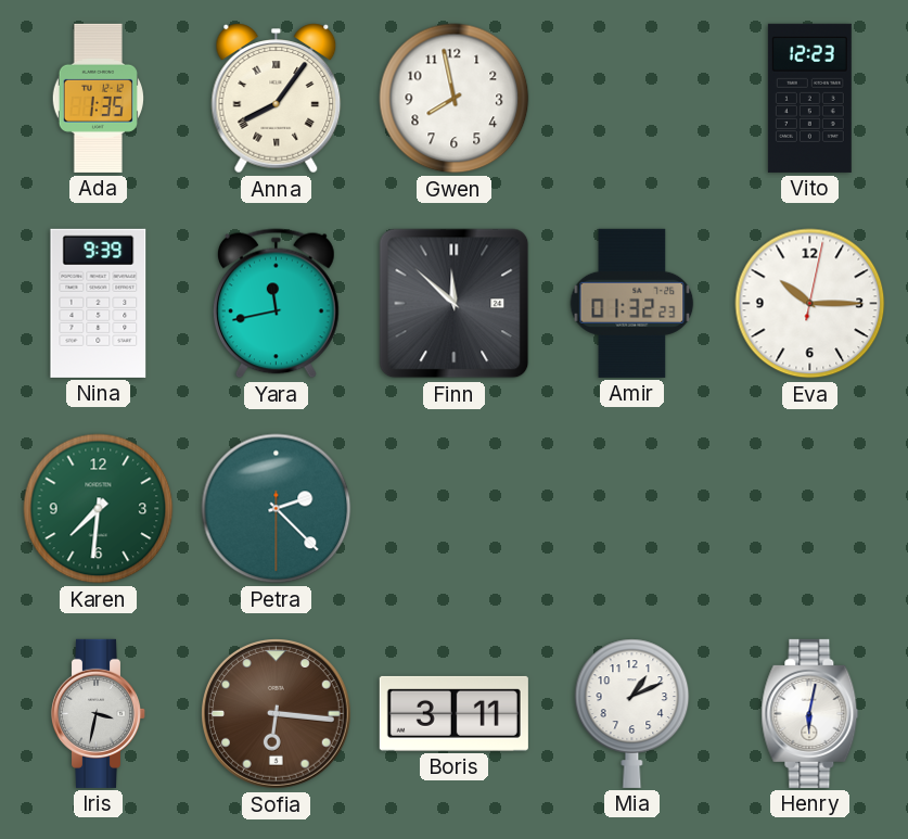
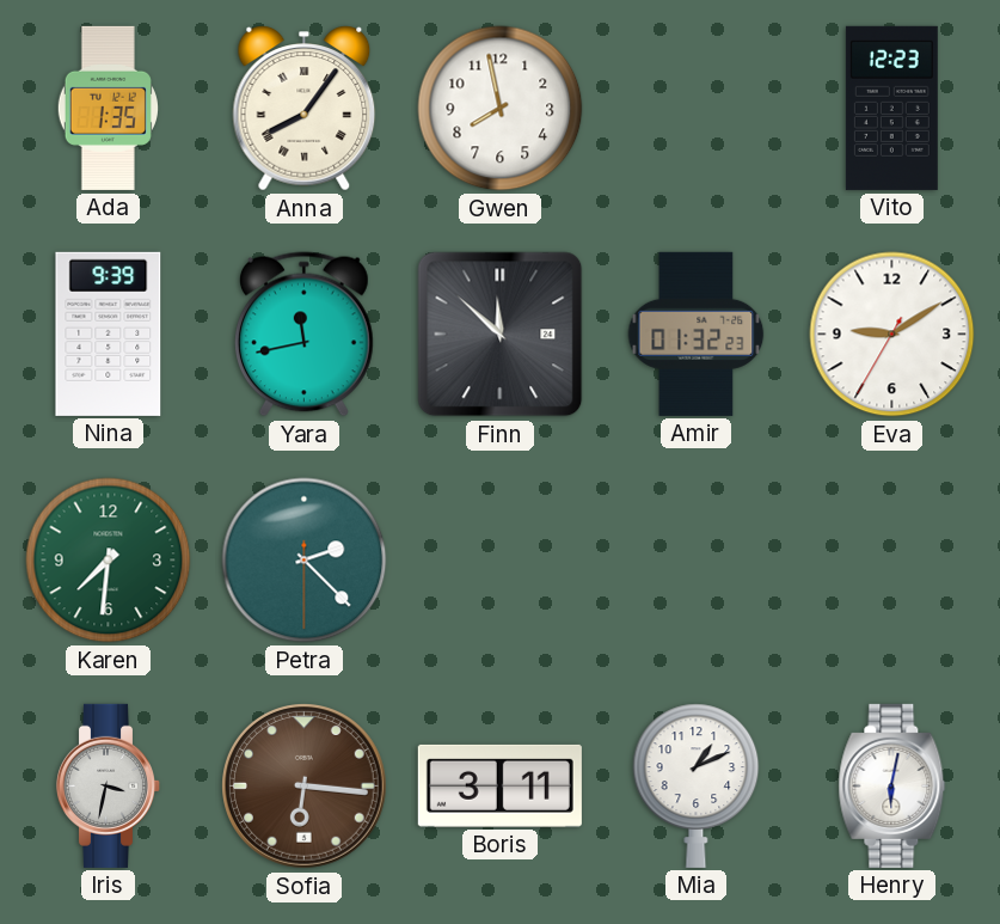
Eva: 10:15 -> 9:09
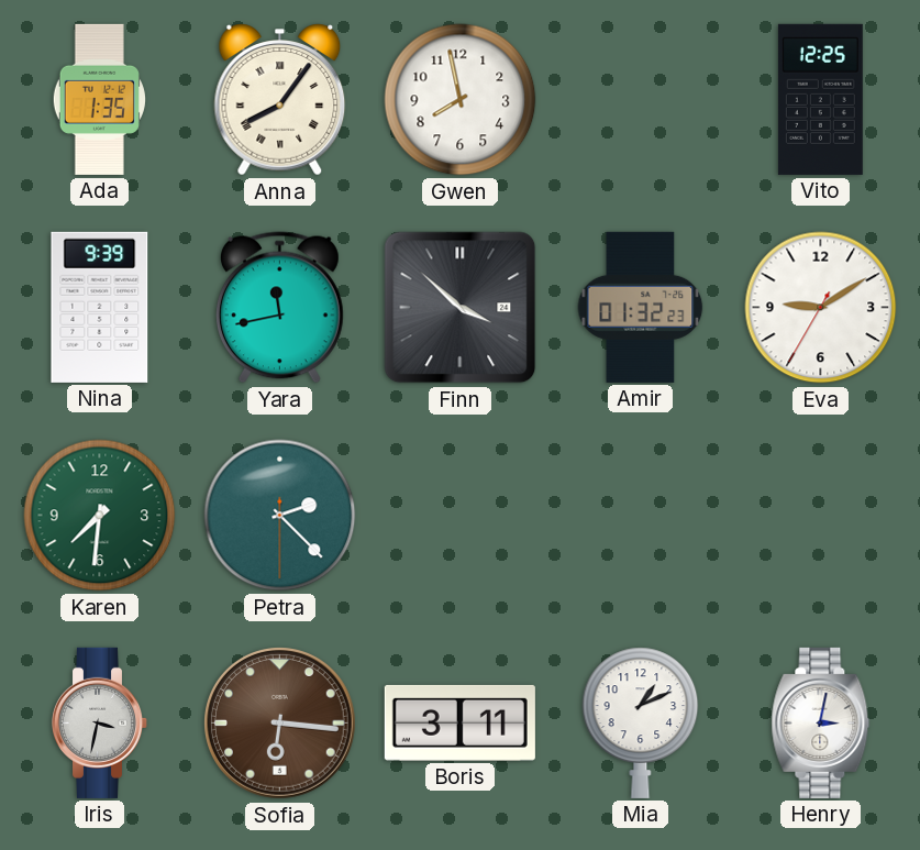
Vito: 12:23 -> 12:25
Finn: 11:52 -> 3:52
Henry: 6:02 -> 3:02
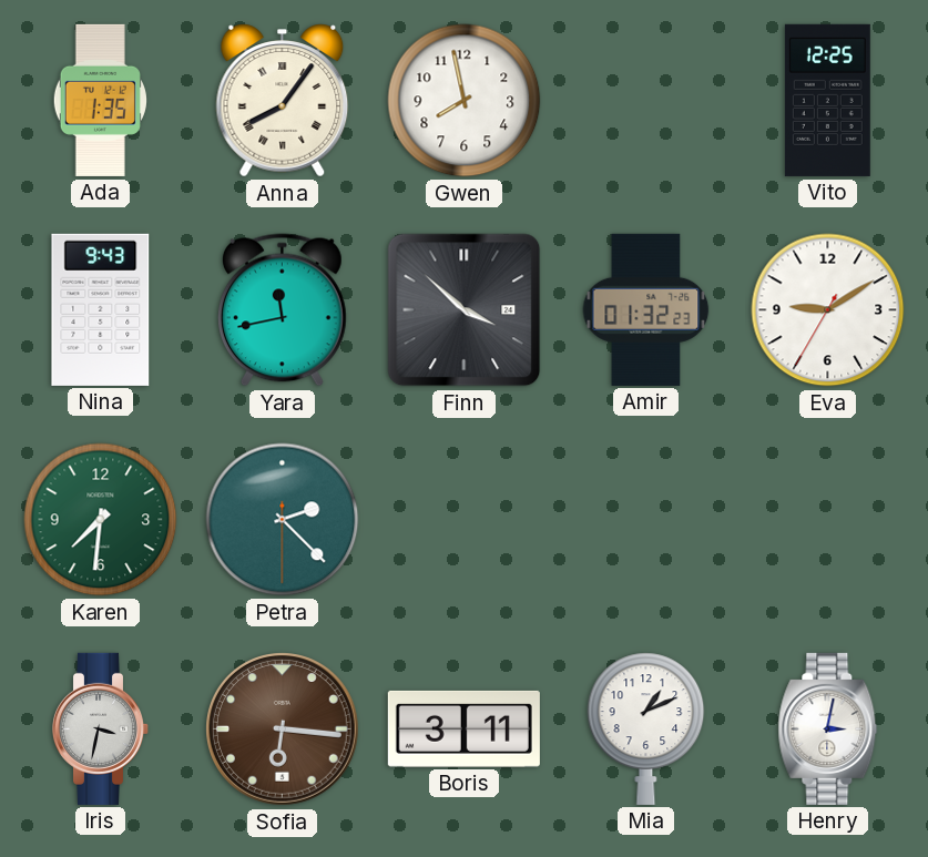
Nina: 9:39 -> 9:43
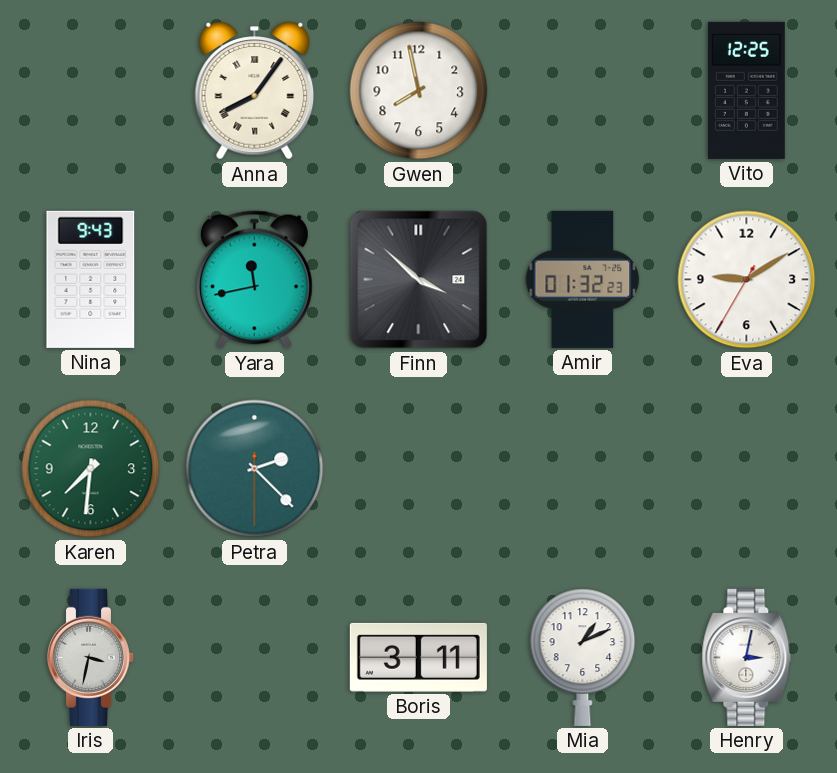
Ada: 1:35 -> none
Sofia: 6:16 -> none
